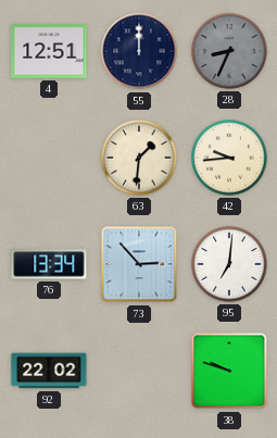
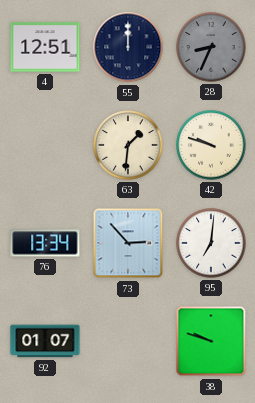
42: 9:44 -> 9:48
92: 22:02 -> 01:07
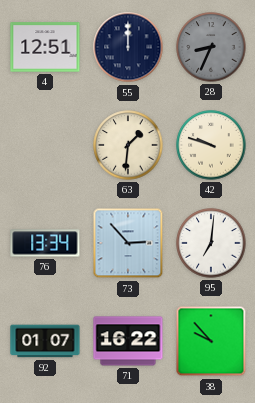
71: none -> 16:22
38: 9:48 -> 9:53
